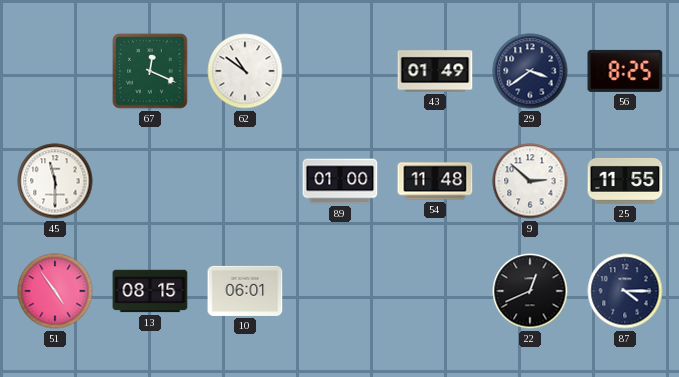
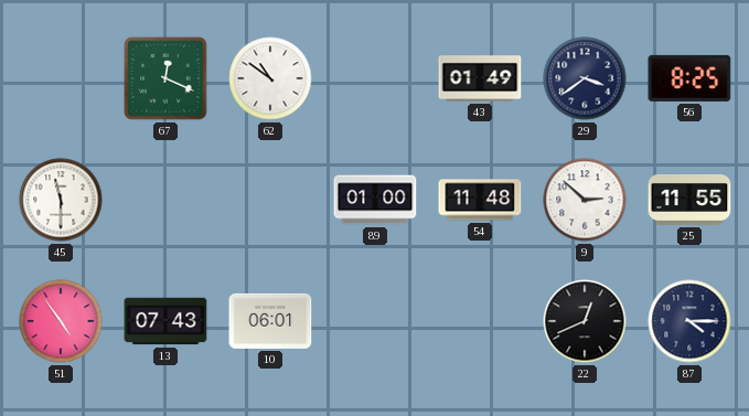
13: 08:15 -> 07:43
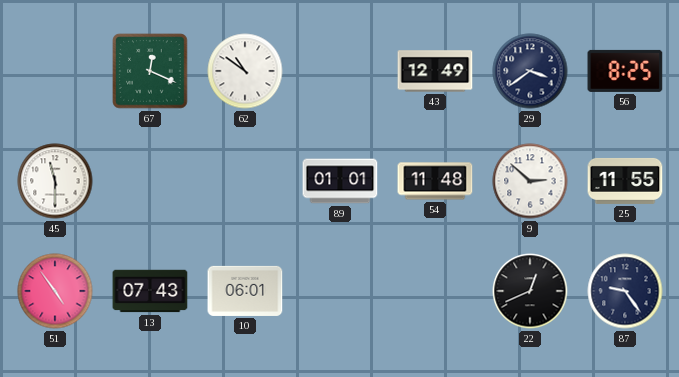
43: 01:49 -> 12:49
89: 01:00 -> 01:01
87: 4:15 -> 9:24
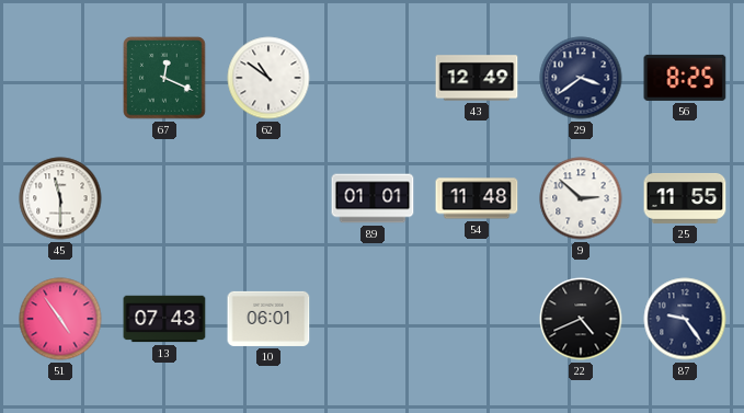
22: 12:41 -> 4:41
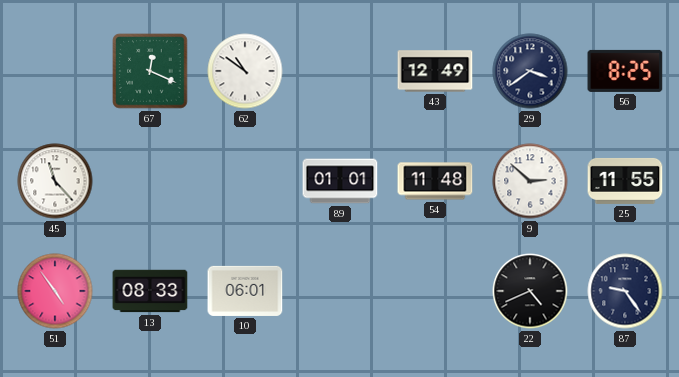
45: 11:30 -> 11:23
13: 07:43 -> 08:33
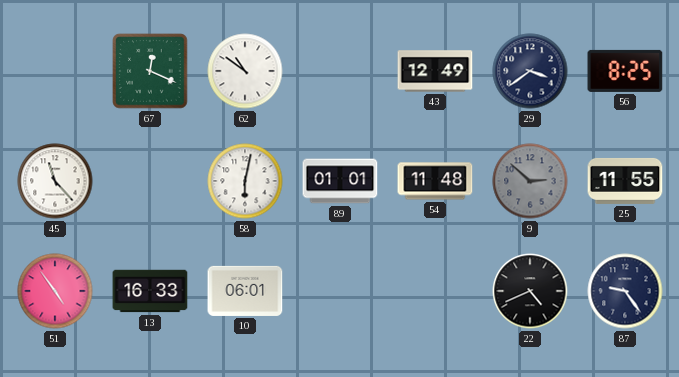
58: none -> 6:02
9 dial: white -> grey
13: 08:33 -> 16:33
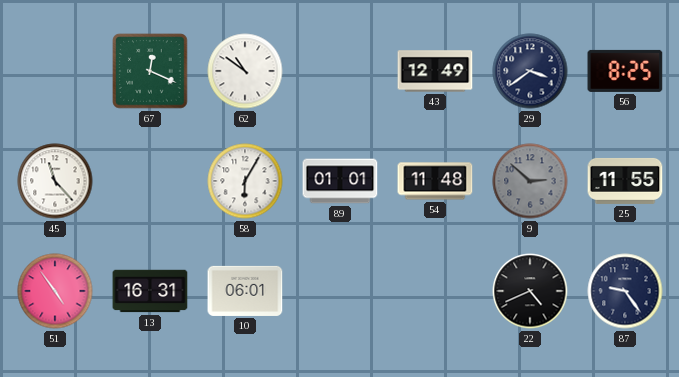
58: 6:02 -> 6:05
13: 16:33 -> 16:31
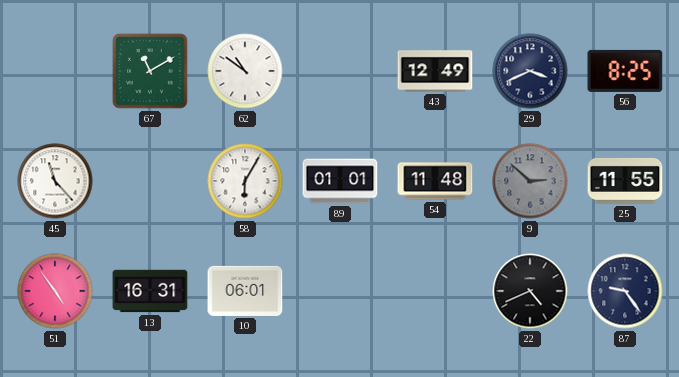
67: 12:19 -> 11:10
29: 3:39 -> 3:41
